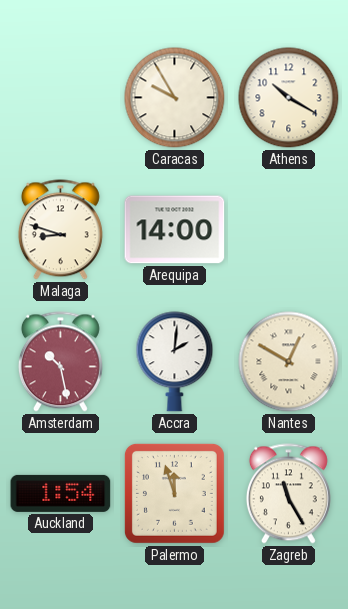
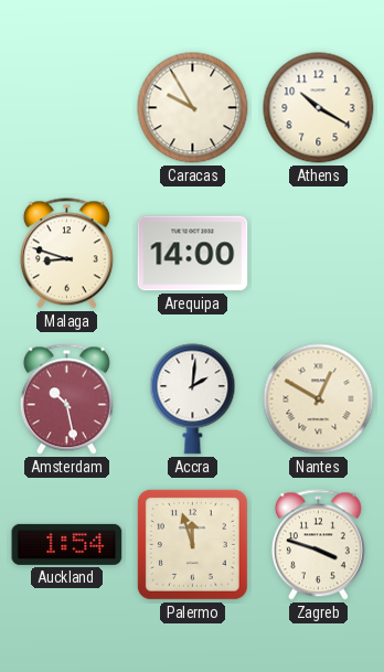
Zagreb: 11:25 -> 3:48
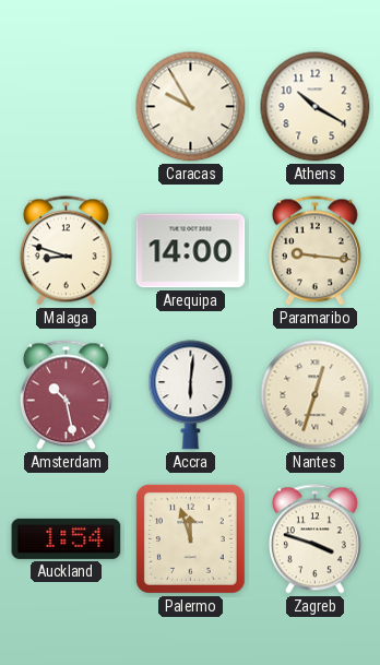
Paramaribo: none -> 9:16
Accra: 2:01 -> 6:01
Nantes: 12:50 -> 12:33
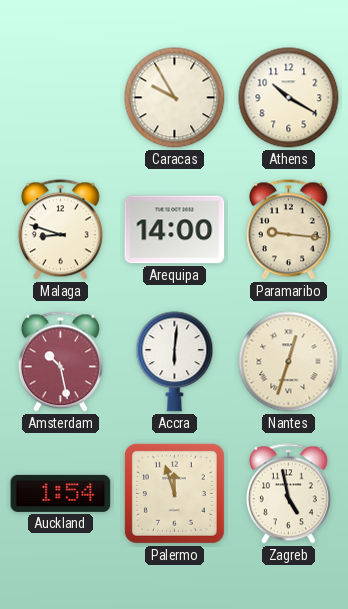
Zagreb: 3:48 -> 4:58
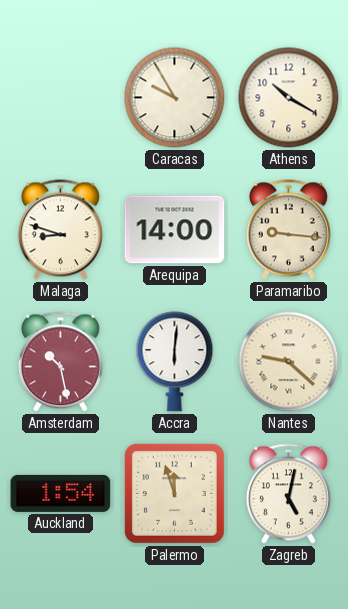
Nantes: 12:33 -> 9:22
Zagreb: 4:58 -> 5:02
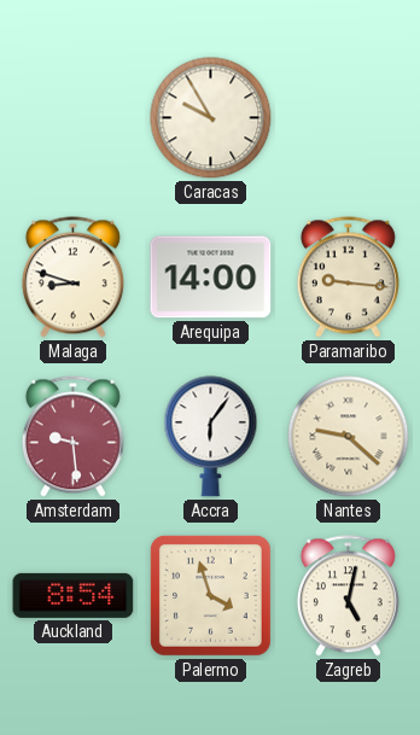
Athens: 10:20 -> none
Amsterdam: 10:28 -> 9:29
Accra: 6:01 -> 6:06
Auckland: 1:54 -> 8:54
Palermo: 11:57 -> 3:57
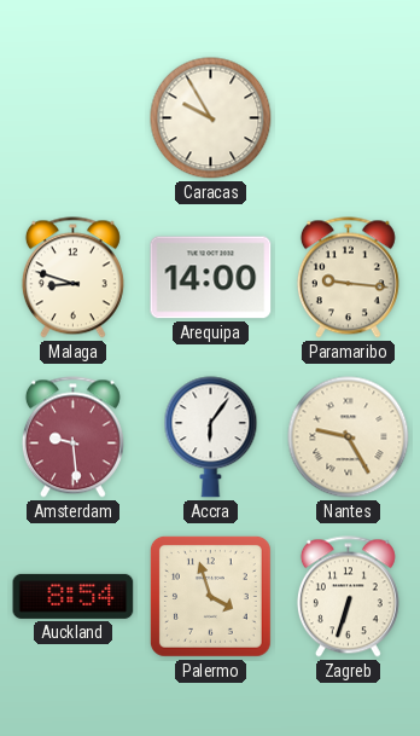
Nantes: 9:22 -> 9:25
Zagreb: 5:02 -> 6:33
